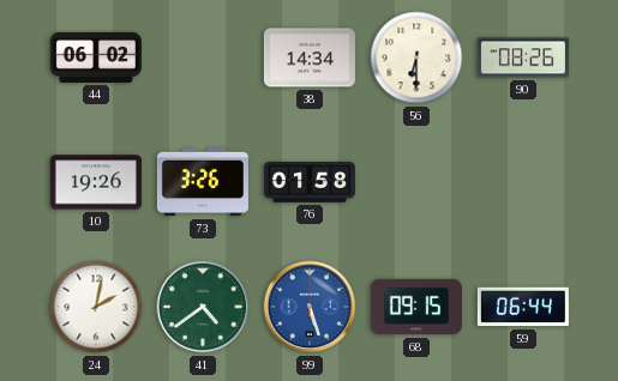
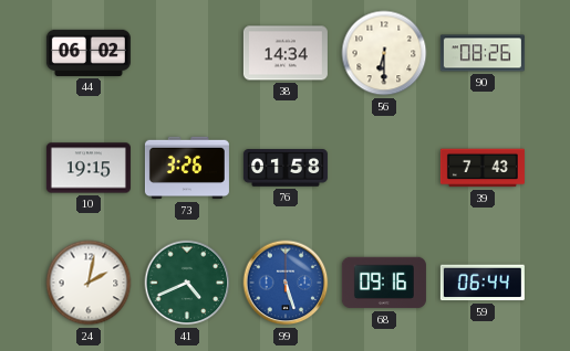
10: 19:26 -> 19:15
39: none -> 7:43
41: 4:39 -> 4:41
68: 09:15 -> 09:16
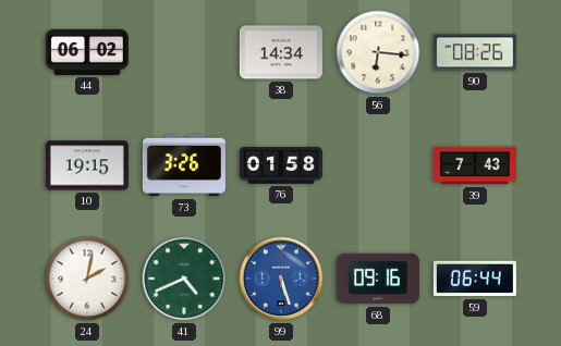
56: 6:30 -> 6:16
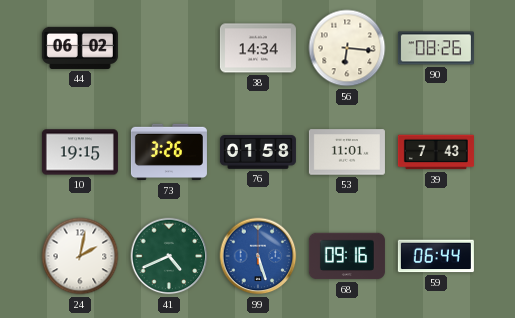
53: none -> 11:01
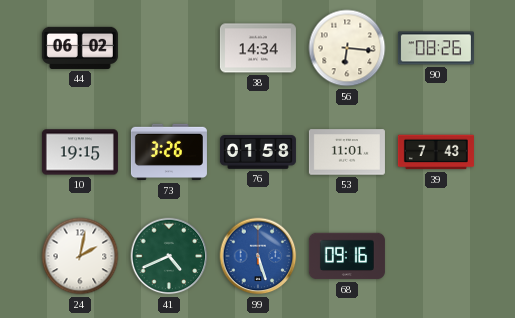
59: 06:44 -> none
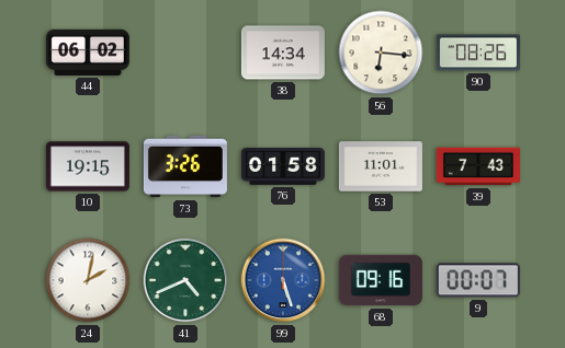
9: none -> 00:07
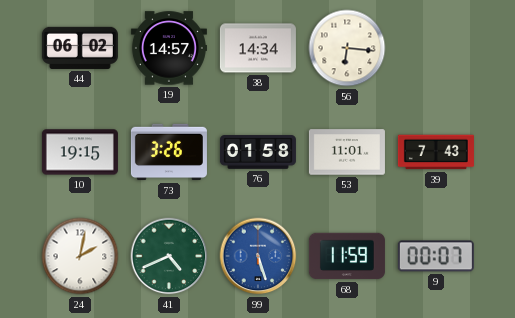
19: none -> 14:57
90: 08:26 -> none
68: 09:16 -> 11:59
